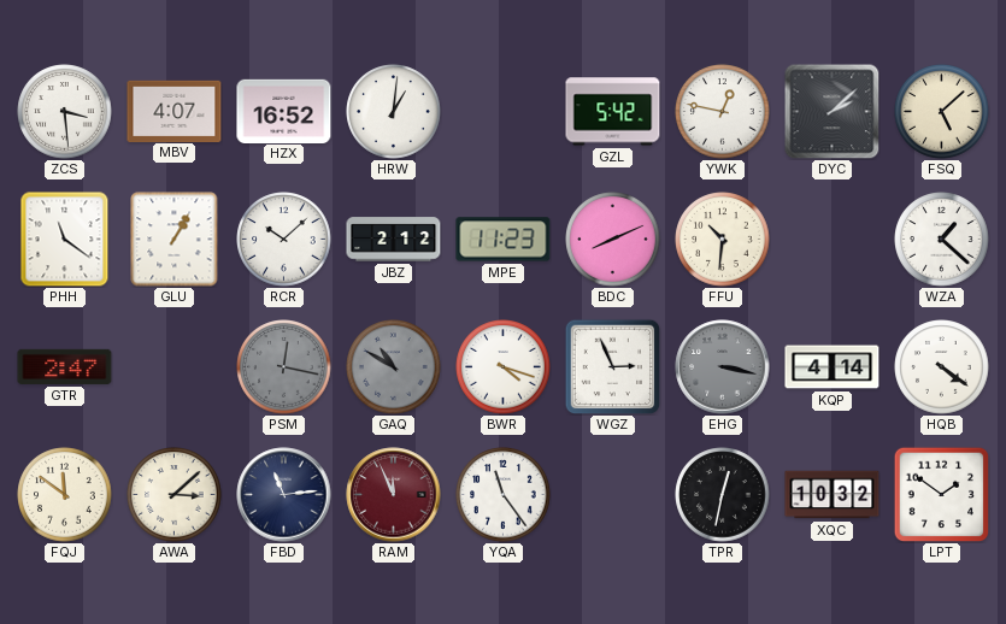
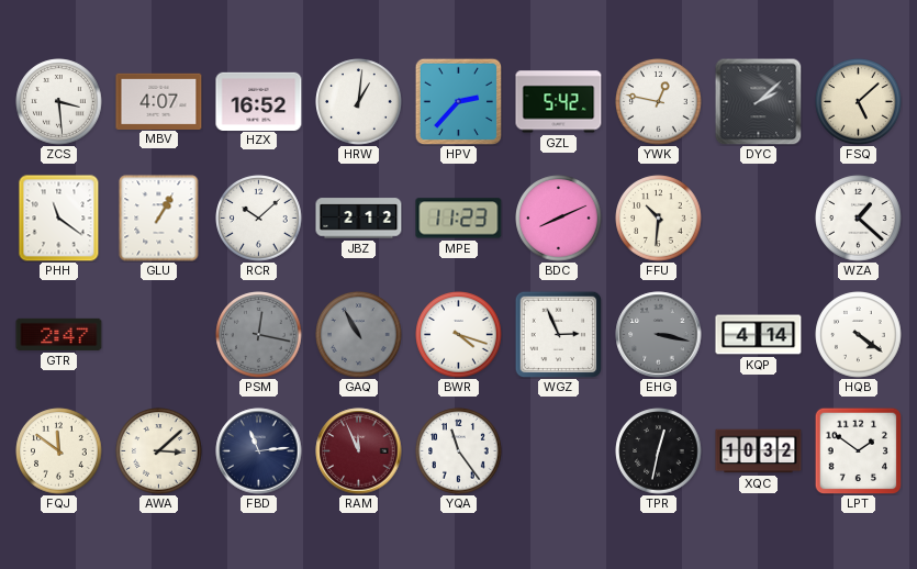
HPV: none -> 2:37
GAQ: 10:50 -> 10:55
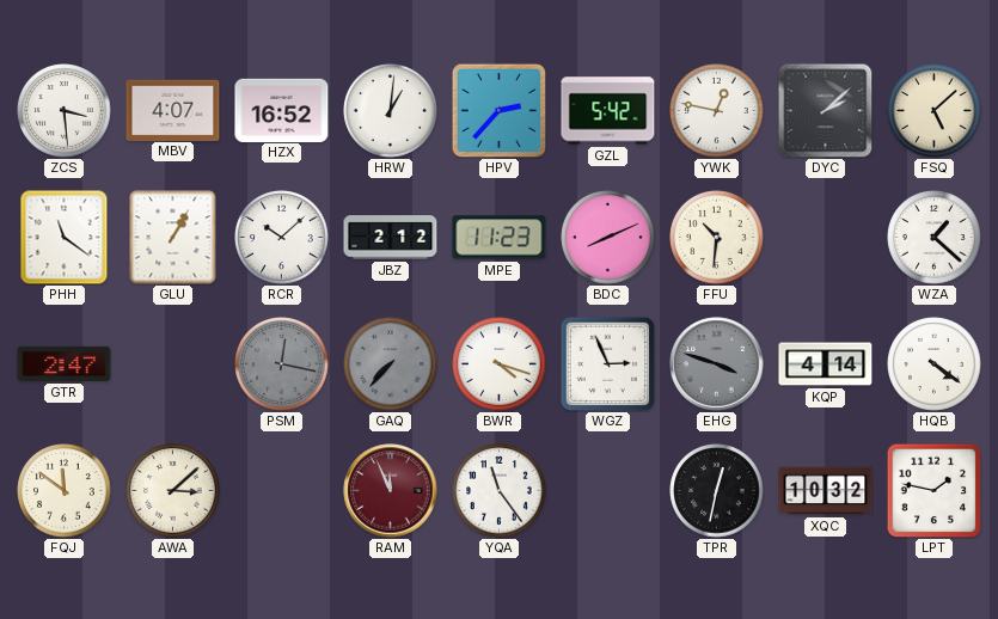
GAQ: 10:55 -> 7:37
EHG: 3:17 -> 3:48
FBD: 11:14 -> none
LPT: 1:51 -> 1:47
